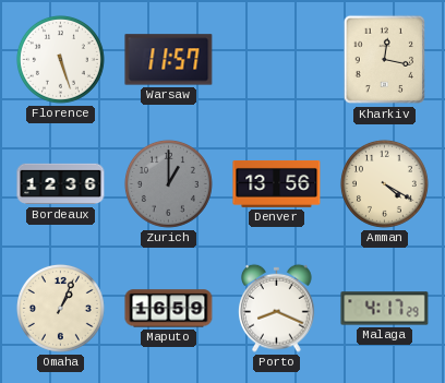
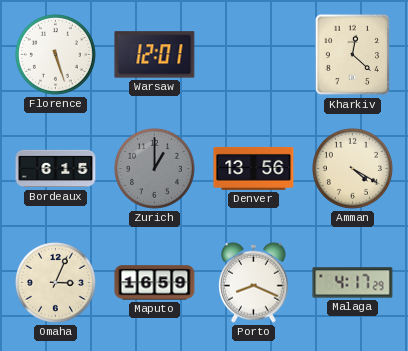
Warsaw: 11:57 -> 12:01
Kharkiv: 12:17 -> 12:22
Bordeaux: 12:36 -> 6:15
Omaha: 1:04 -> 3:04
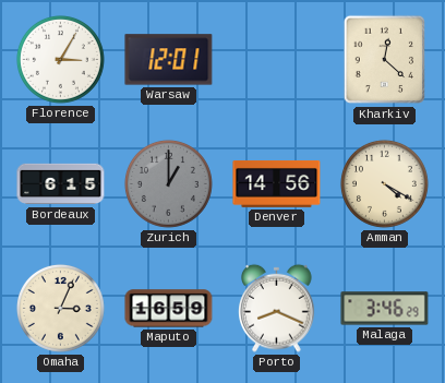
Florence: 5:27 -> 3:05
Denver: 13:56 -> 14:56
Malaga: 4:17 -> 3:46
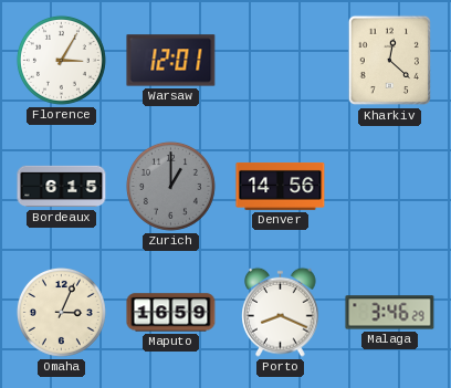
Amman: 4:20 -> none
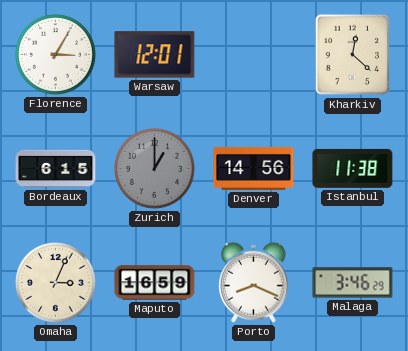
Istanbul: none -> 11:38
